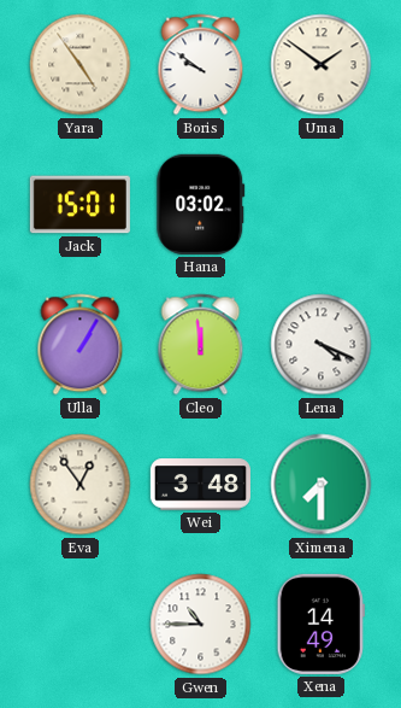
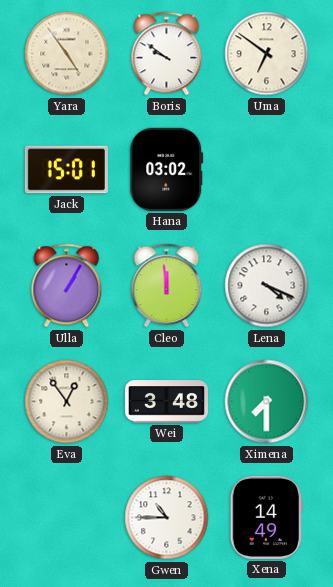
Uma: 1:51 -> 6:51
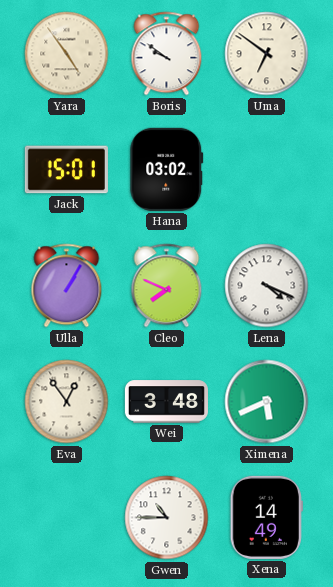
Cleo: 11:59 -> 7:49
Ximena: 7:30 -> 5:41
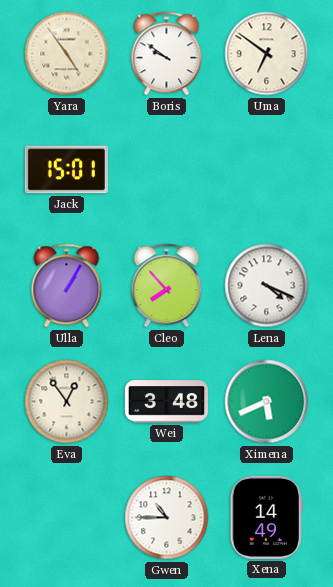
Hana: 03:02 -> none
Cleo: 7:49 -> 7:53
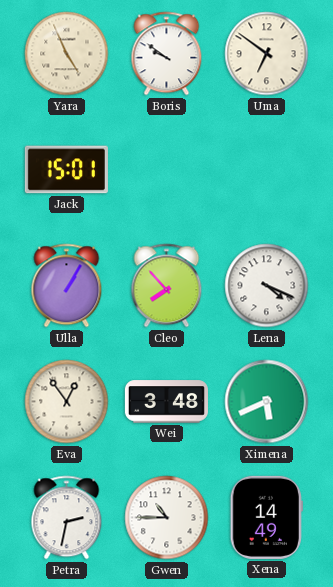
Yara: 4:54 -> 4:56
Petra: none -> 2:32
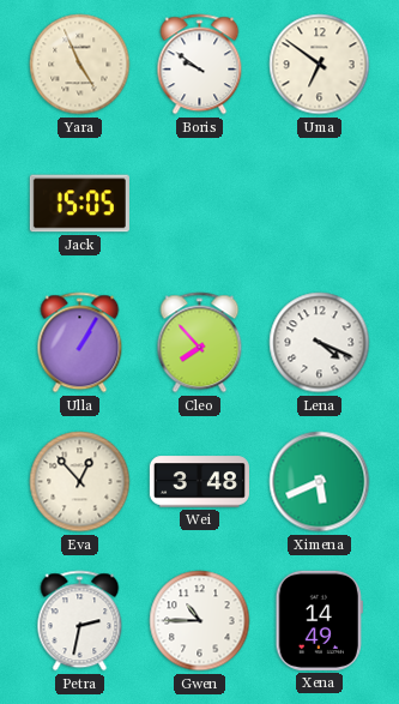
Jack: 15:01 -> 15:05
Eva: 12:54 -> 12:53
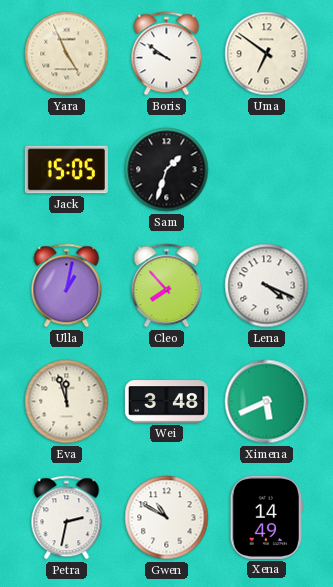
Sam: none -> 1:33
Ulla: 1:05 -> 1:02
Eva: 12:53 -> 11:57
Gwen: 10:45 -> 10:50
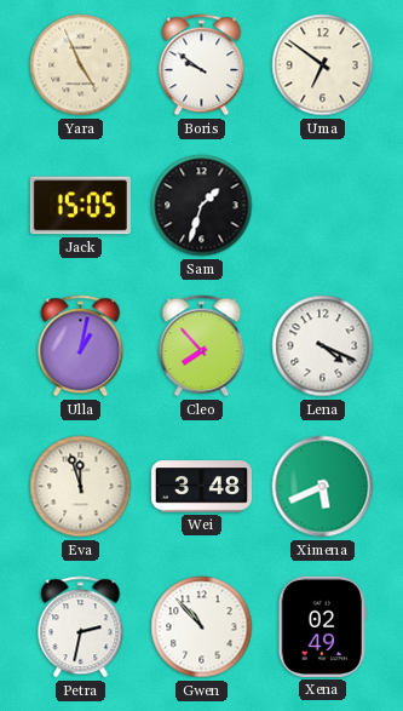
Gwen: 10:50 -> 10:53
Xena: 14:49 -> 02:49
